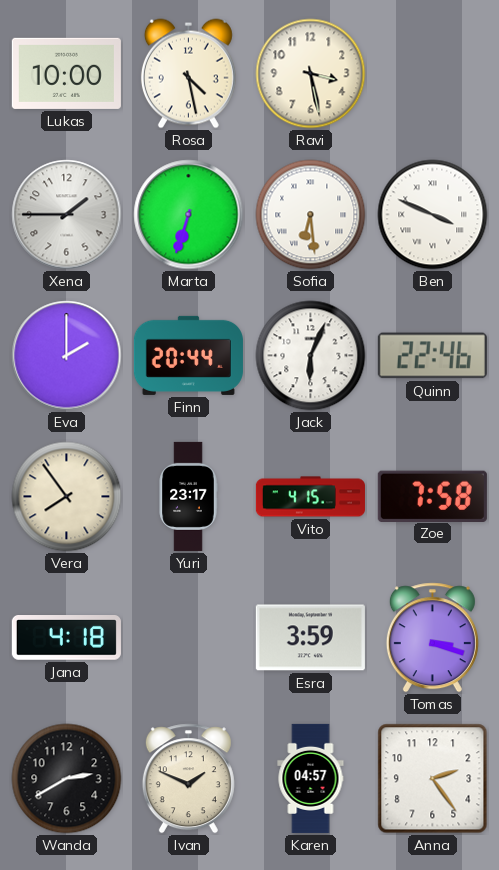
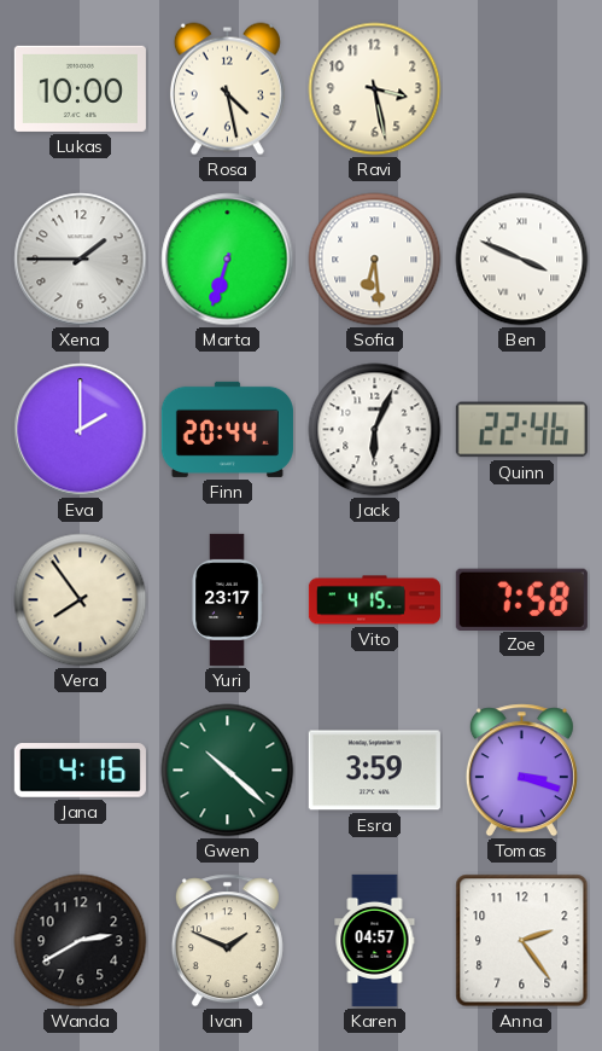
Jana: 4:18 -> 4:16
Gwen: none -> 10:22
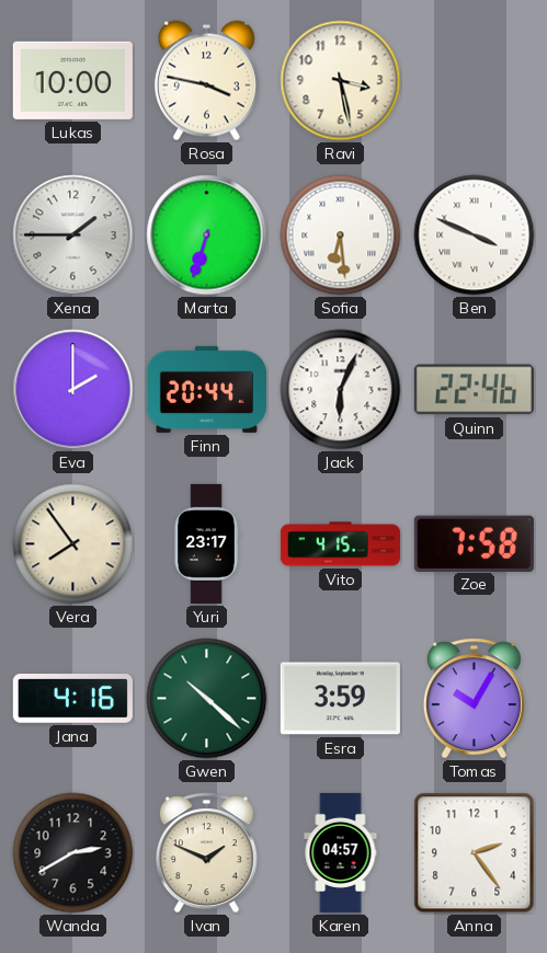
Rosa: 4:28 -> 3:47
Tomas: 3:18 -> 10:05
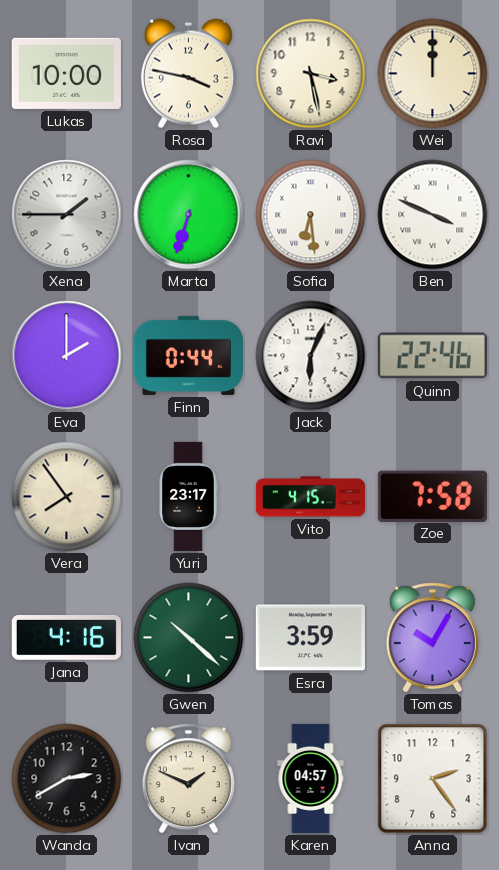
Wei: none -> 12:00
Finn: 20:44 -> 0:44
